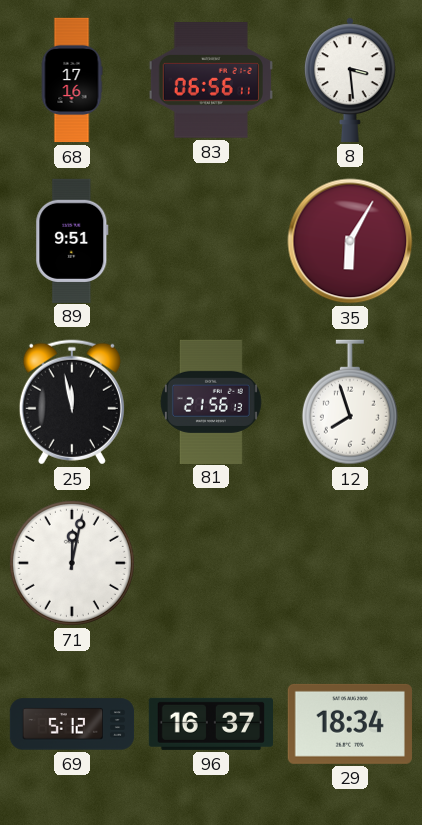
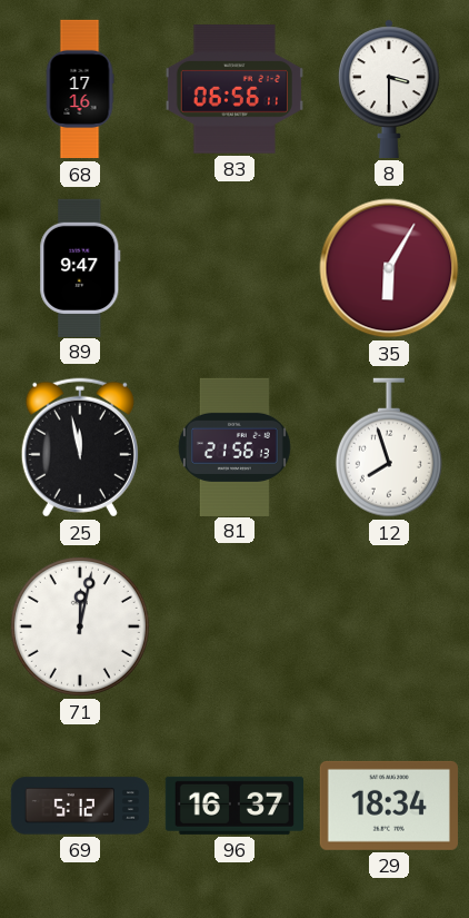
8: 3:29 -> 3:30
89: 9:51 -> 9:47
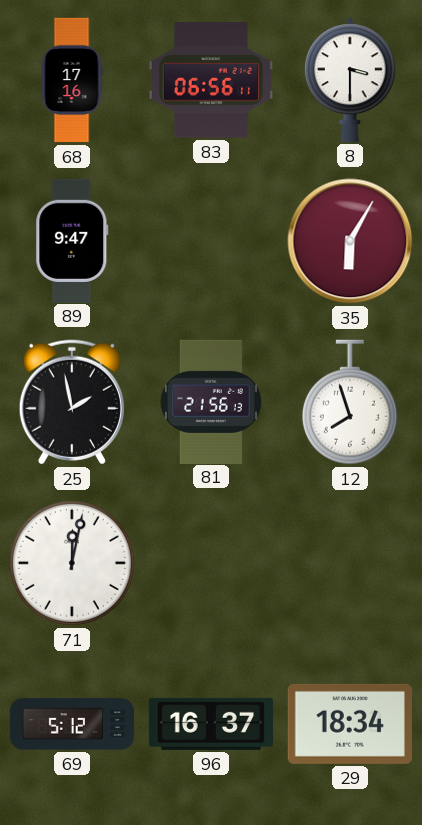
25: 11:58 -> 1:58
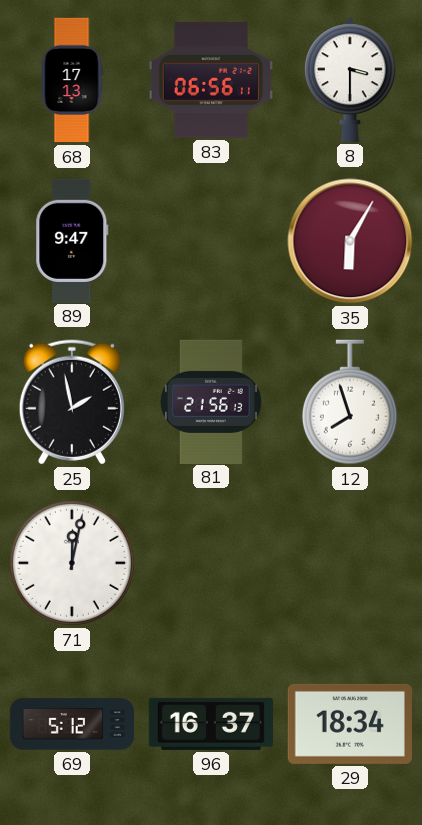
68: 17:16 -> 17:13
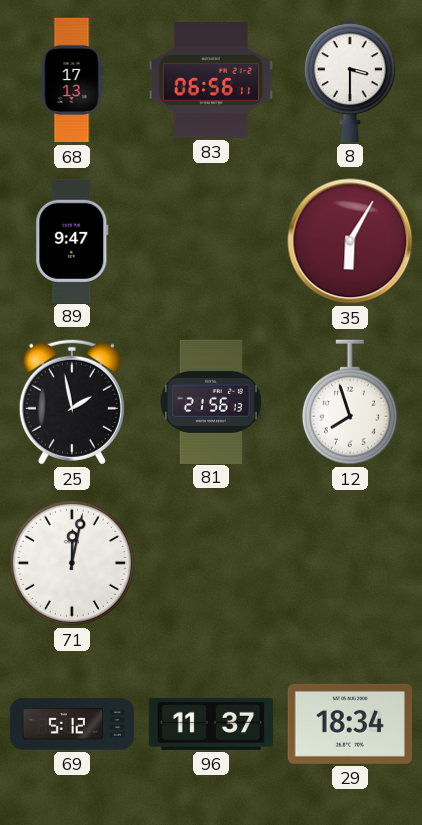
96: 16:37 -> 11:37
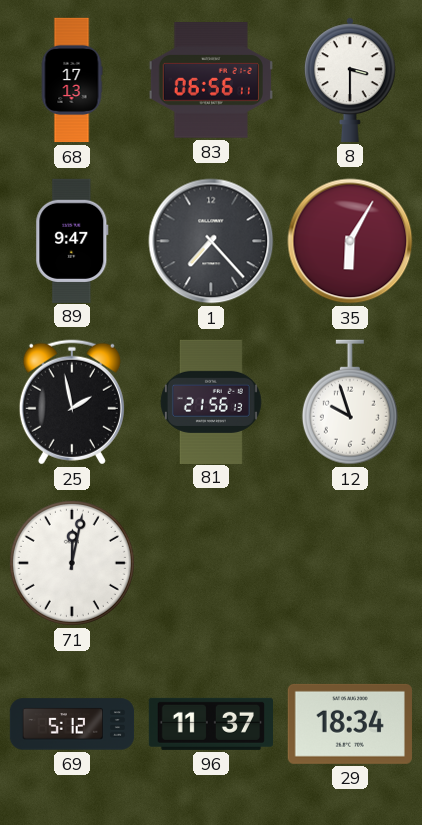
1: none -> 7:23
12: 7:57 -> 9:57
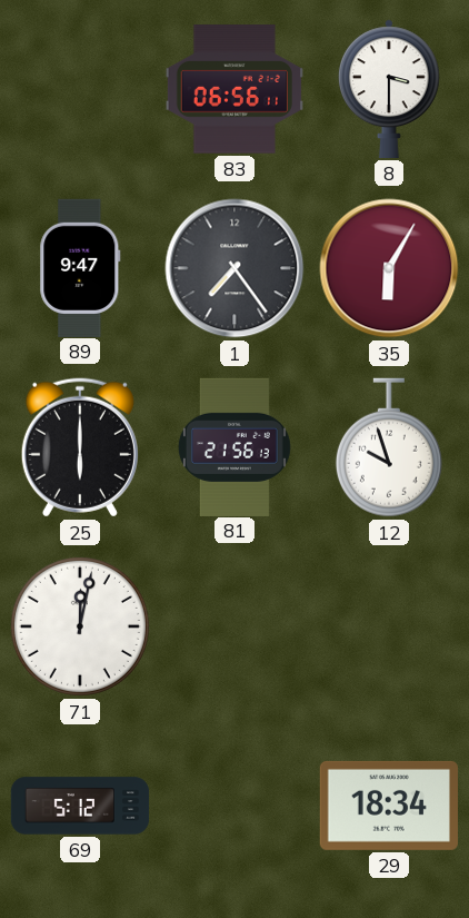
68: 17:13 -> none
1: 7:23 -> 7:24
25: 1:58 -> 6:00
96: 11:37 -> none
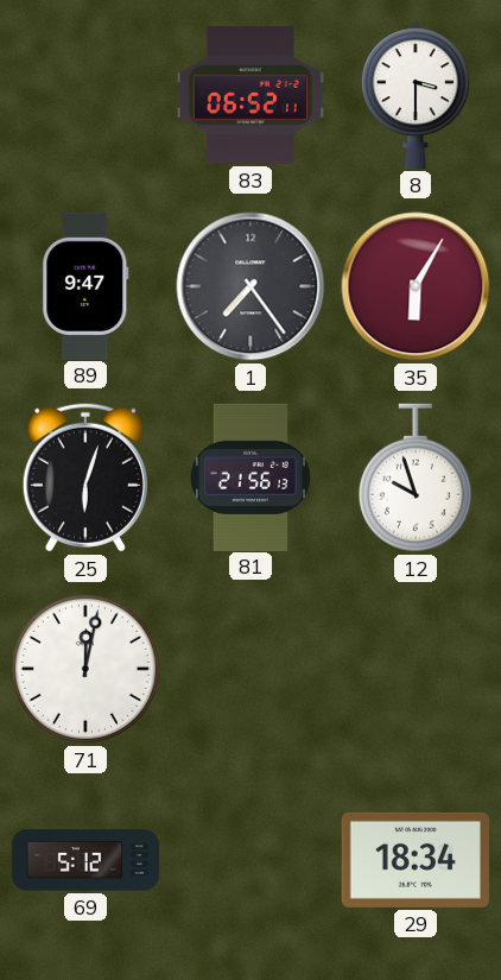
83: 06:56 -> 06:52
25: 6:00 -> 6:03
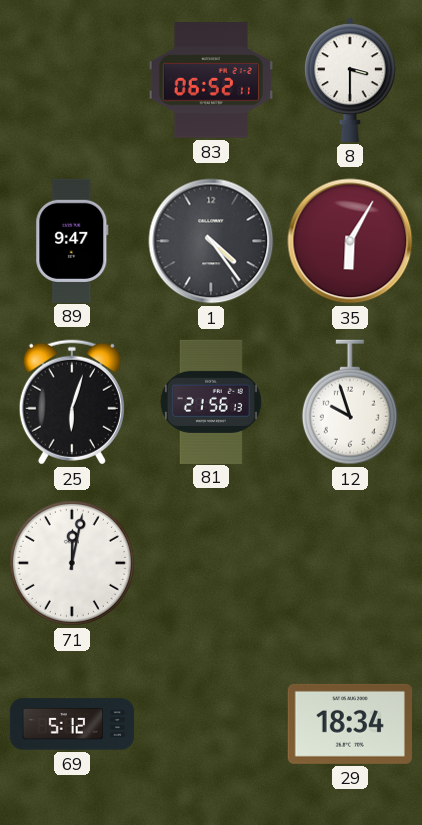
1: 7:24 -> 4:24
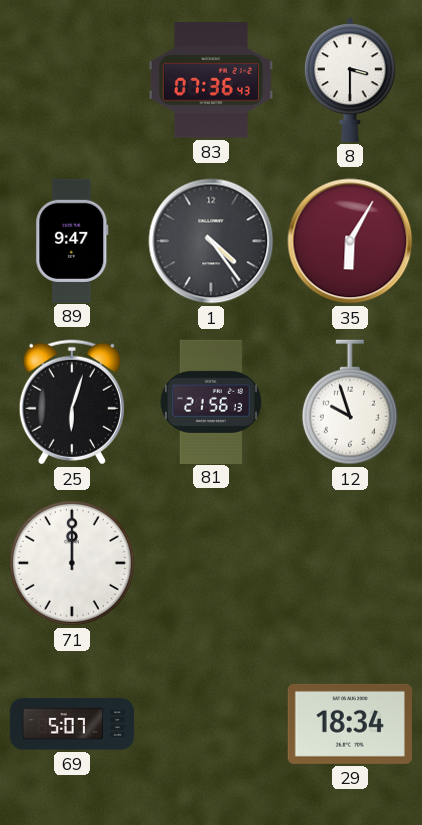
83: 06:52 -> 07:36
71: 12:02 -> 12:00
69: 5:12 -> 5:07
